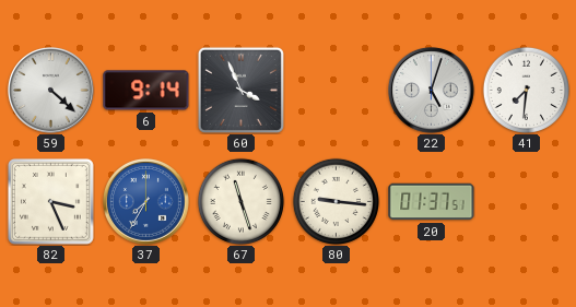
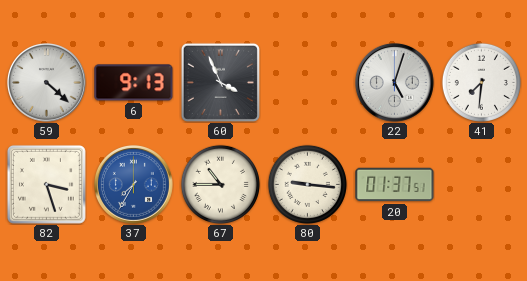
6: 9:14 -> 9:13
82: 3:26 -> 3:27
67: 11:27 -> 10:45
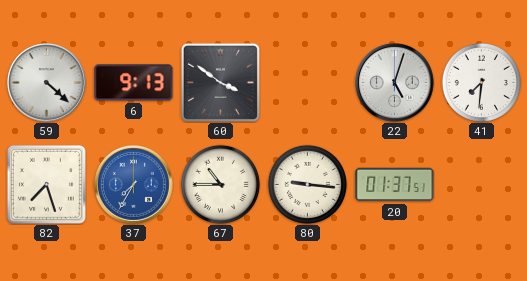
60: 3:56 -> 3:51
82: 3:27 -> 7:27
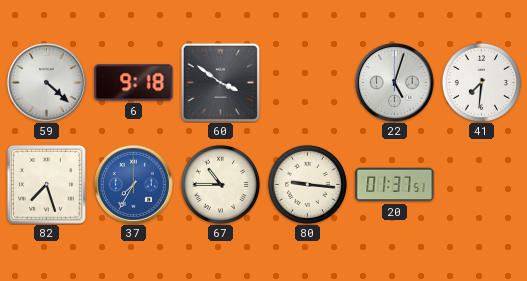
6: 9:13 -> 9:18
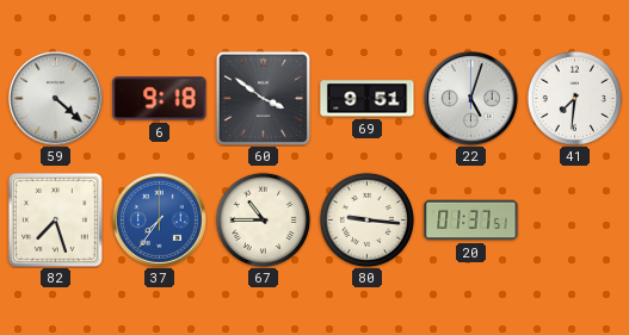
69: none -> 9:51
37: 7:35 -> 7:36
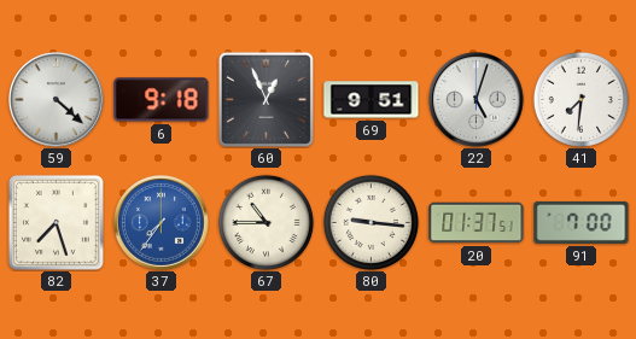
60: 3:51 -> 12:56
91: none -> 7:00
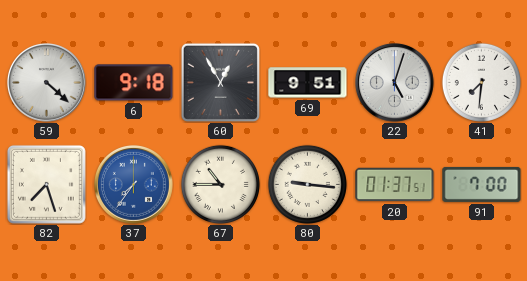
60: 12:56 -> 12:55
